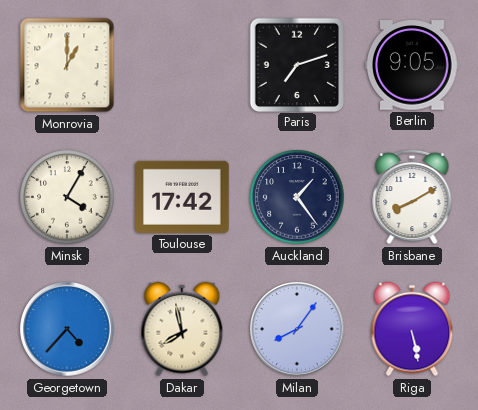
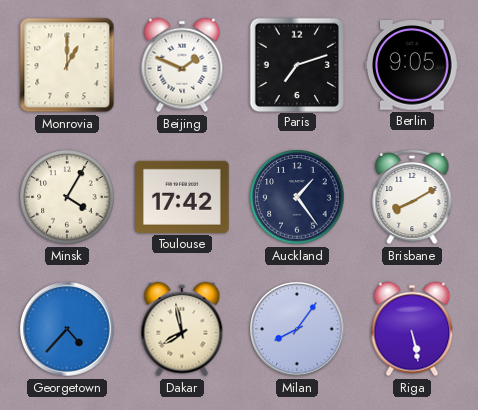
Beijing: none -> 1:49
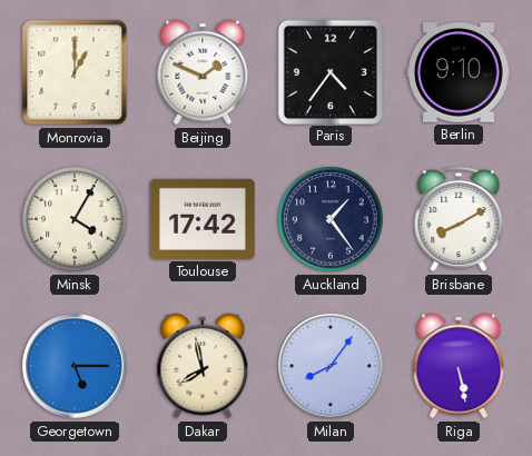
Paris: 7:12 -> 4:36
Berlin: 9:05 -> 9:10
Georgetown: 4:37 -> 5:15
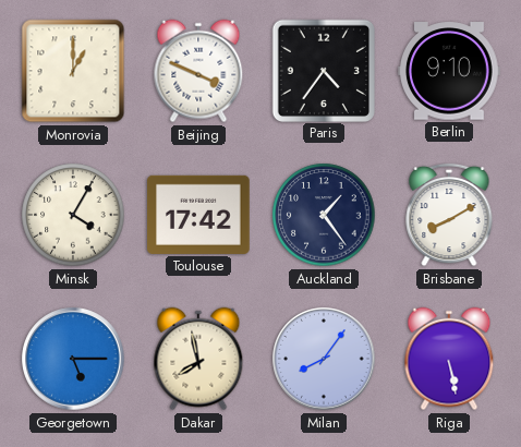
Beijing: 1:49 -> 3:49
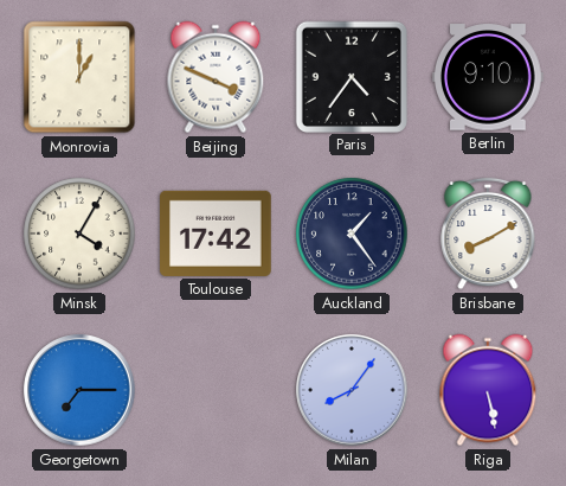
Georgetown: 5:15 -> 7:15
Dakar: 7:58 -> none
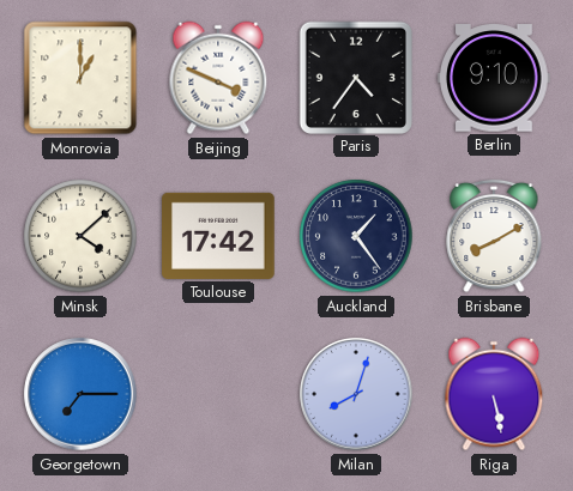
Minsk: 4:05 -> 4:08
Milan: 8:06 -> 8:03
